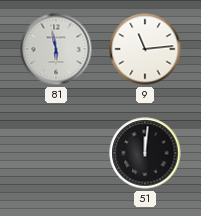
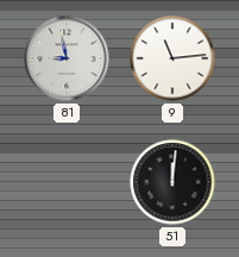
81: 5:58 -> 8:58
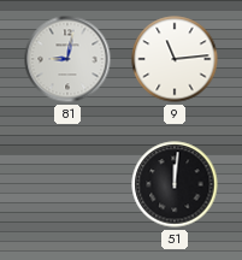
81: 8:58 -> 9:02
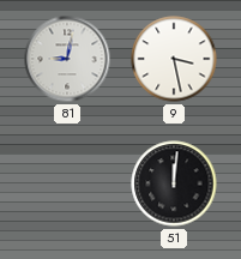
9: 11:14 -> 3:28
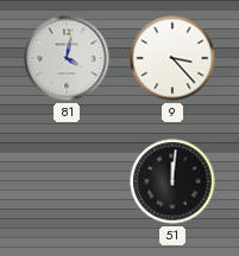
81: 9:02 -> 4:02
9: 3:28 -> 3:23
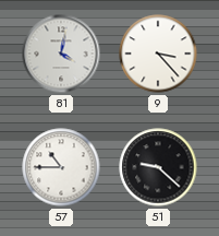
57: none -> 10:45
51: 12:01 -> 9:22
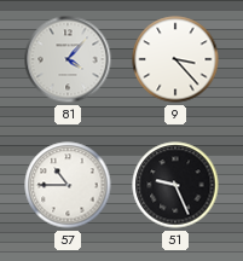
81: 4:02 -> 4:07
51: 9:22 -> 9:26
